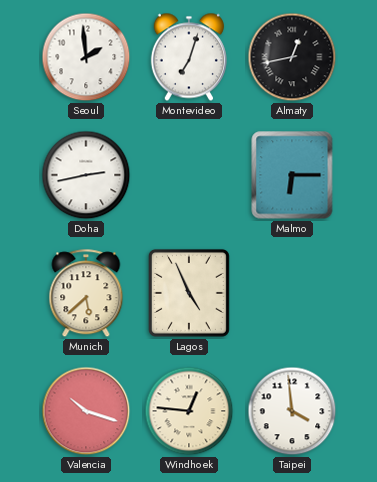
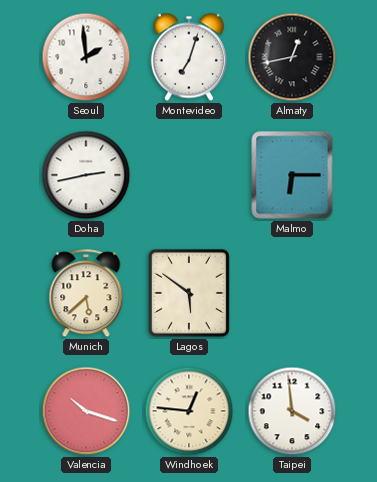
Lagos: 4:56 -> 5:51
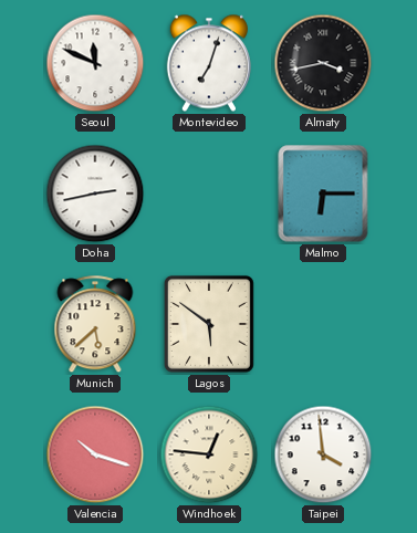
Seoul: 1:59 -> 11:49
Almaty: 12:43 -> 3:43
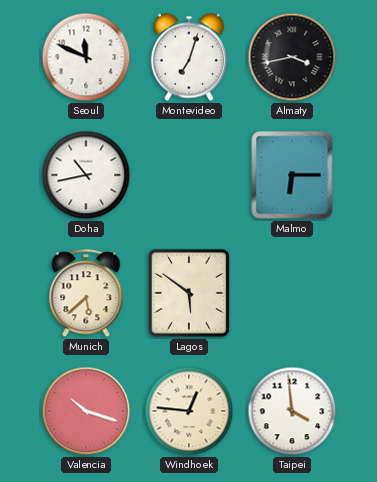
Doha: 2:43 -> 10:43
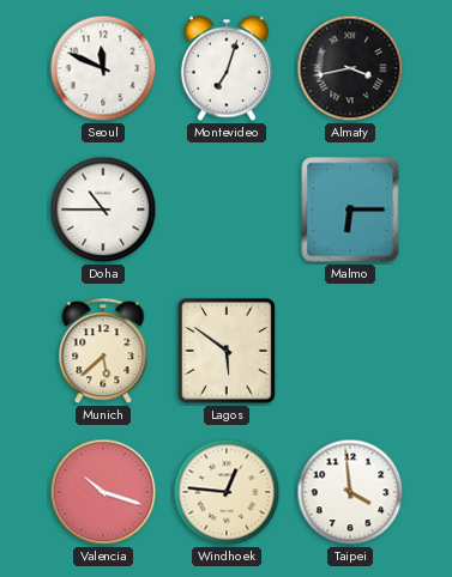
Doha: 10:43 -> 10:45
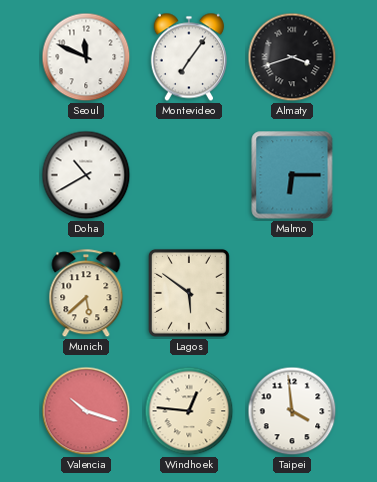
Montevideo: 7:03 -> 7:06
Almaty: 3:43 -> 3:42
Doha: 10:45 -> 10:40
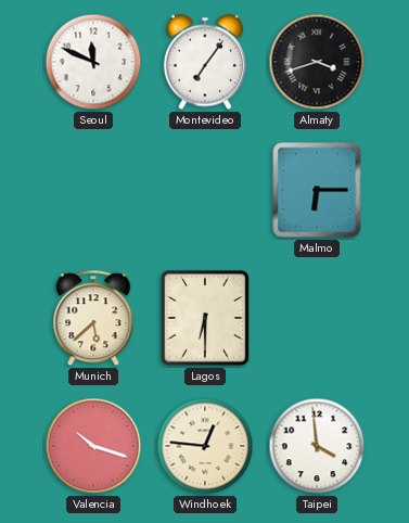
Doha: 10:40 -> none
Lagos: 5:51 -> 6:30
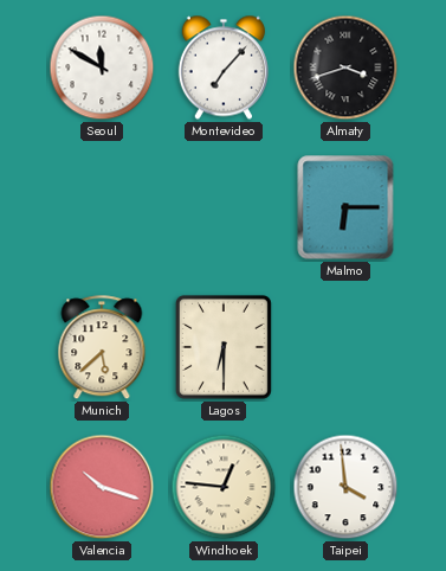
Seoul: 11:49 -> 11:50
Montevideo: 7:06 -> 7:07
